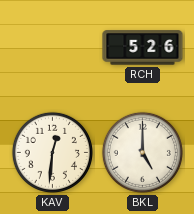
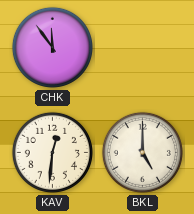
CHK: none -> 11:54
RCH: 5:26 -> none
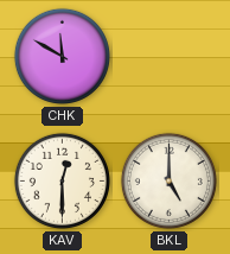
CHK: 11:54 -> 11:50
KAV: 12:31 -> 12:30
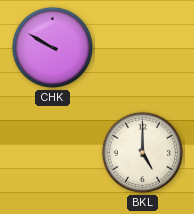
CHK: 11:50 -> 9:50
KAV: 12:30 -> none
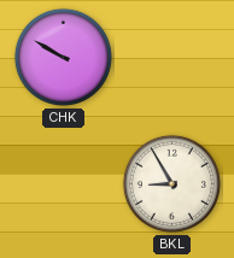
BKL: 5:00 -> 8:55
